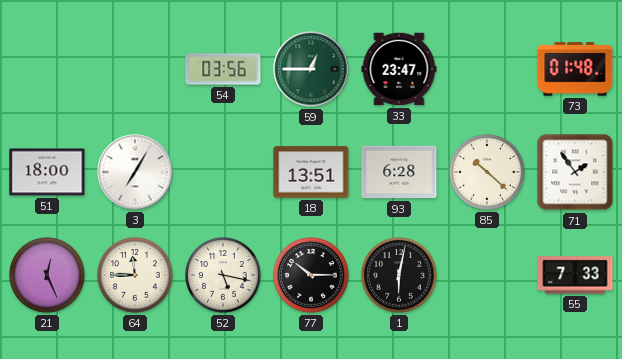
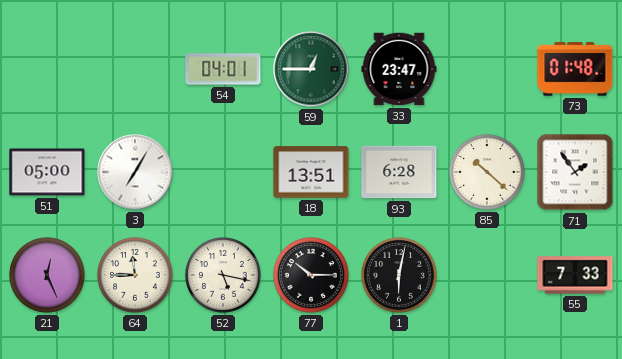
54: 03:56 -> 04:01
51: 18:00 -> 05:00
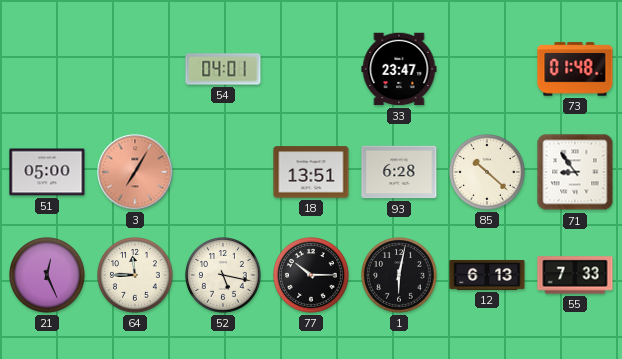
59: 12:45 -> none
3 dial: white -> salmon
71: 1:54 -> 8:54
12: none -> 6:13
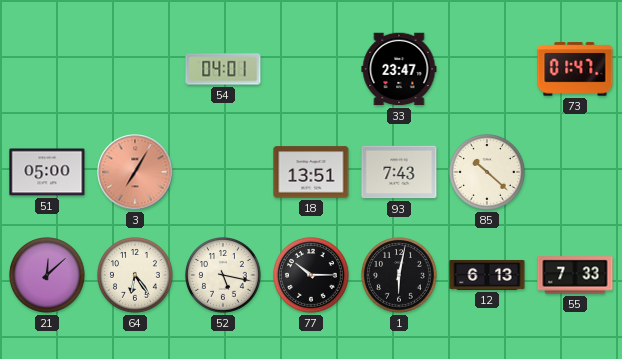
73: 01:48 -> 01:47
93: 6:28 -> 7:43
71: 8:54 -> none
21: 12:26 -> 12:08
64: 11:45 -> 6:24
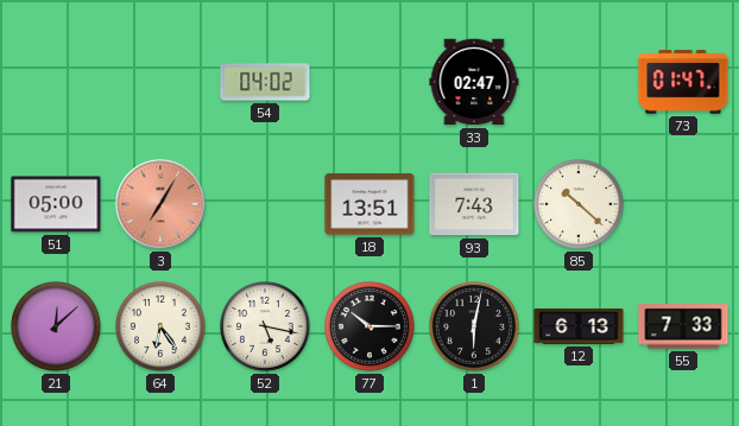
54: 04:01 -> 04:02
33: 23:47 -> 02:47
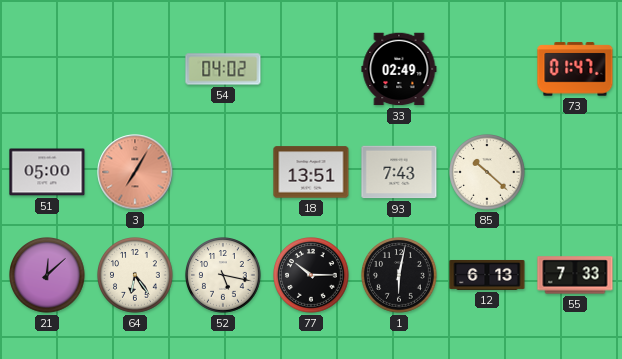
33: 02:47 -> 02:49
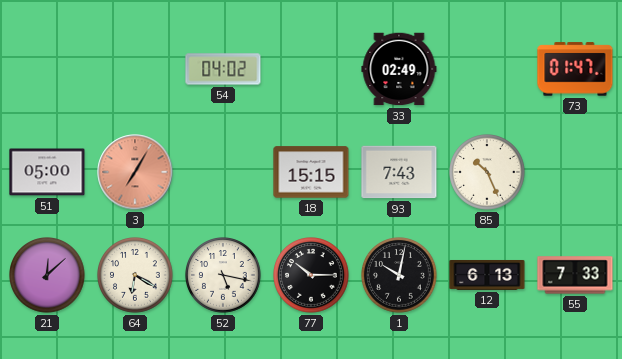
18: 13:51 -> 15:15
85: 10:22 -> 10:26
64: 6:24 -> 6:20
1: 6:02 -> 10:02
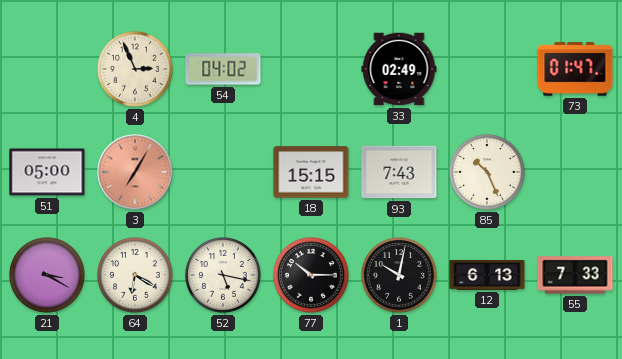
4: none -> 2:56
21: 12:08 -> 3:20
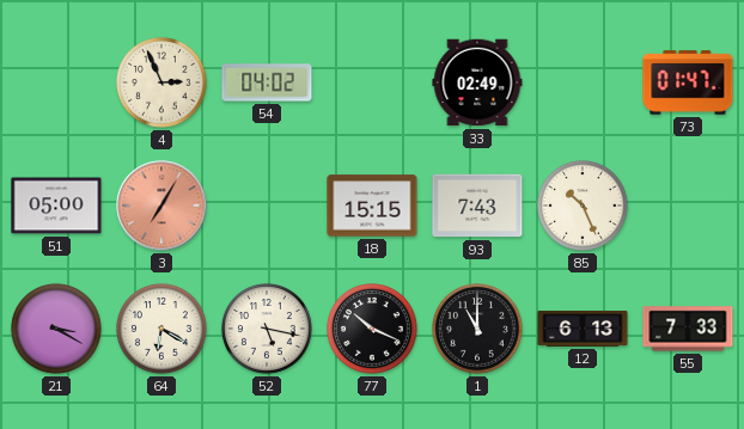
77: 10:15 -> 10:19
1: 10:02 -> 11:00
